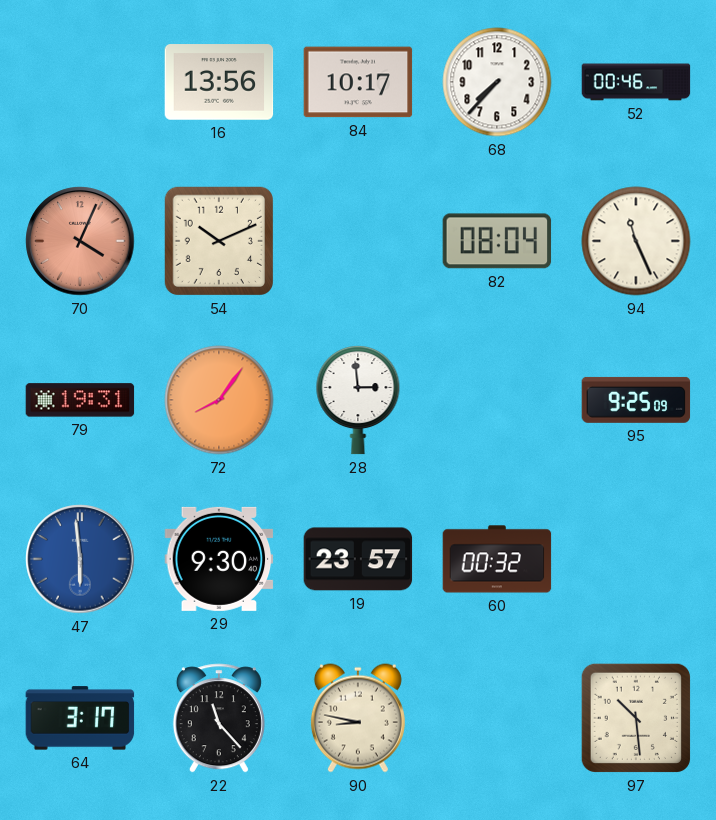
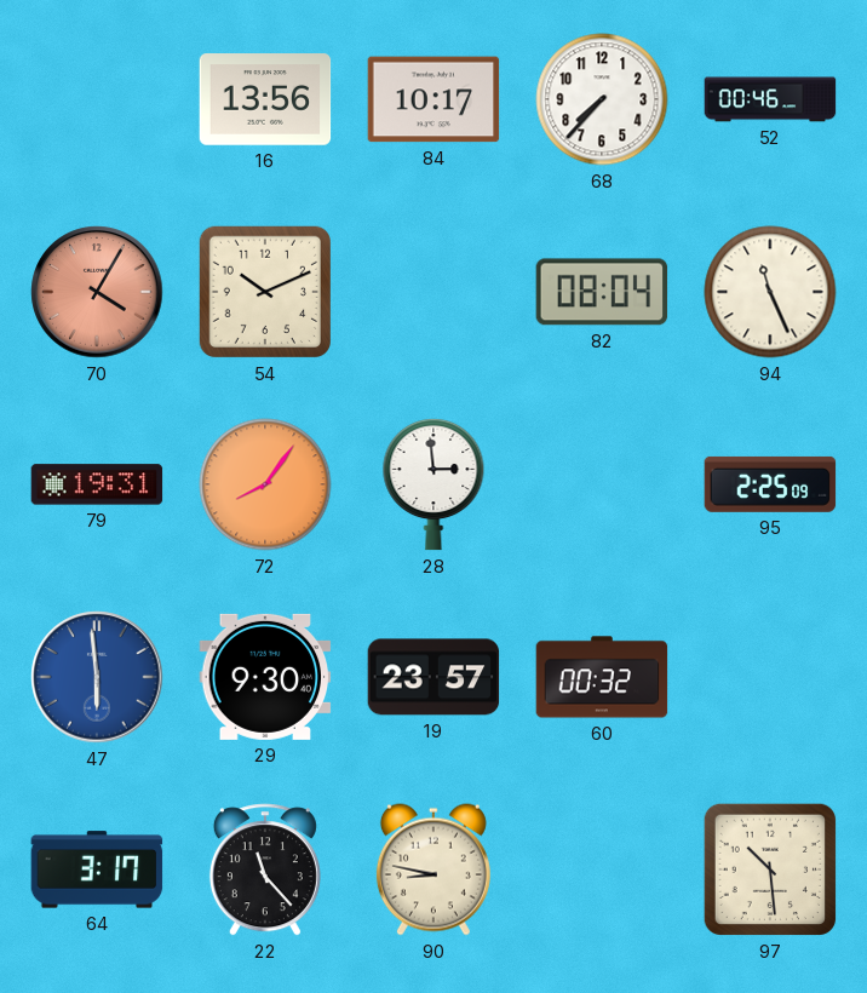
70: 4:04 -> 4:05
95: 9:25 -> 2:25
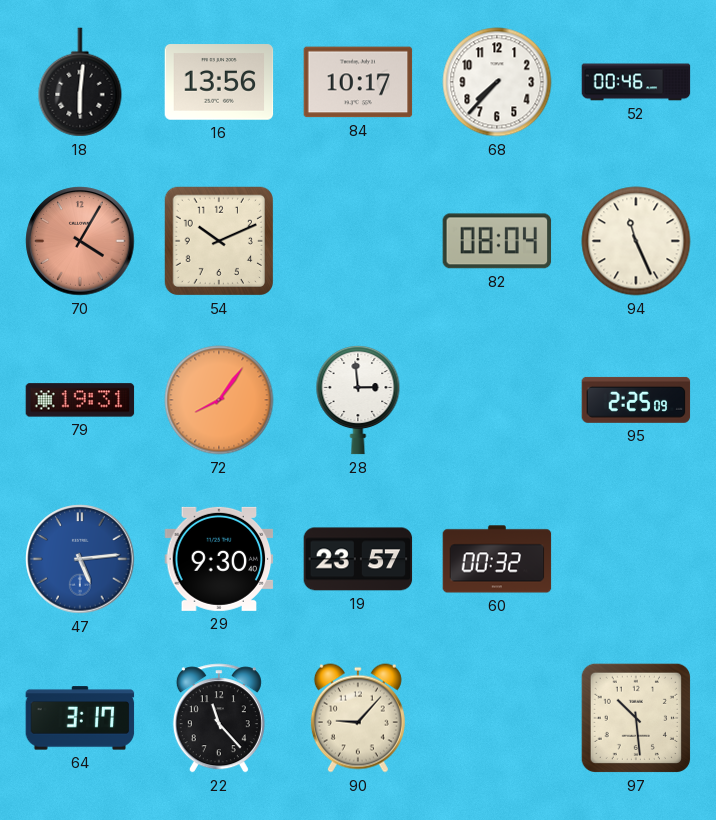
18: none -> 6:01
47: 5:59 -> 5:14
90: 8:47 -> 9:07
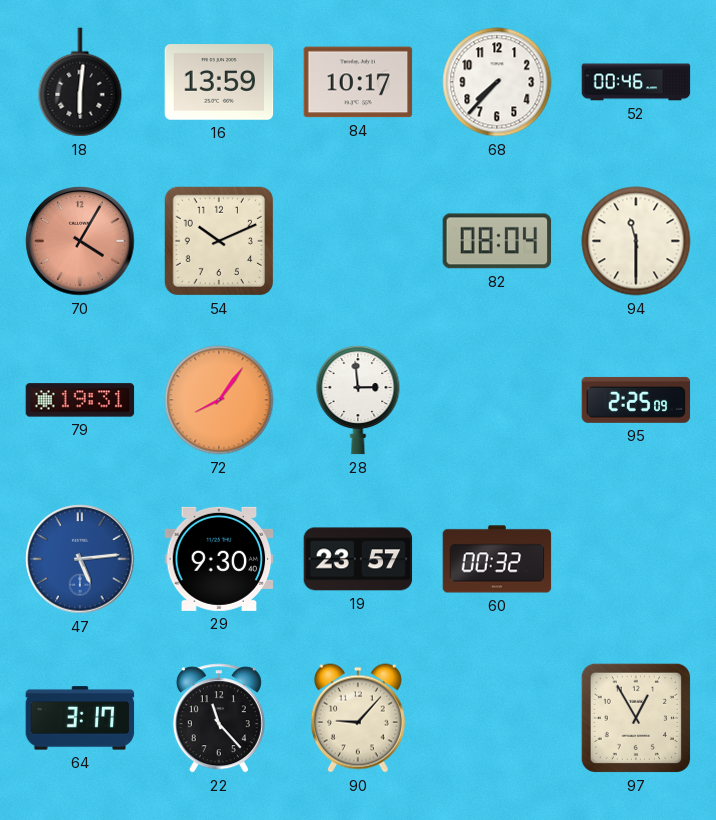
16: 13:56 -> 13:59
94: 11:26 -> 11:30
97: 10:29 -> 12:55
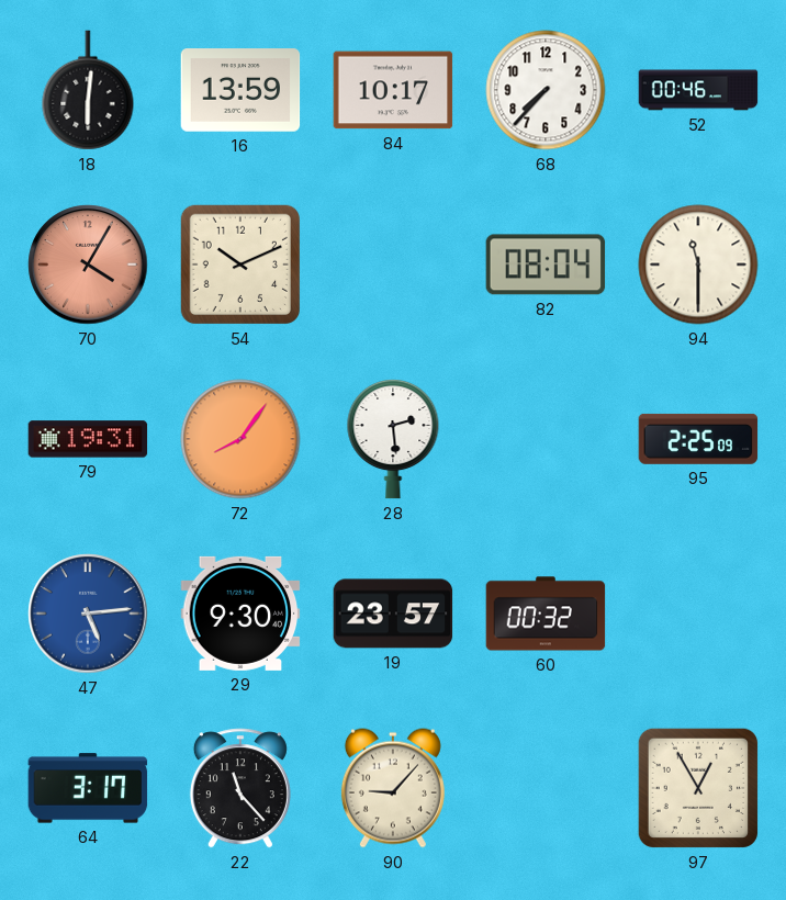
28: 2:59 -> 2:29
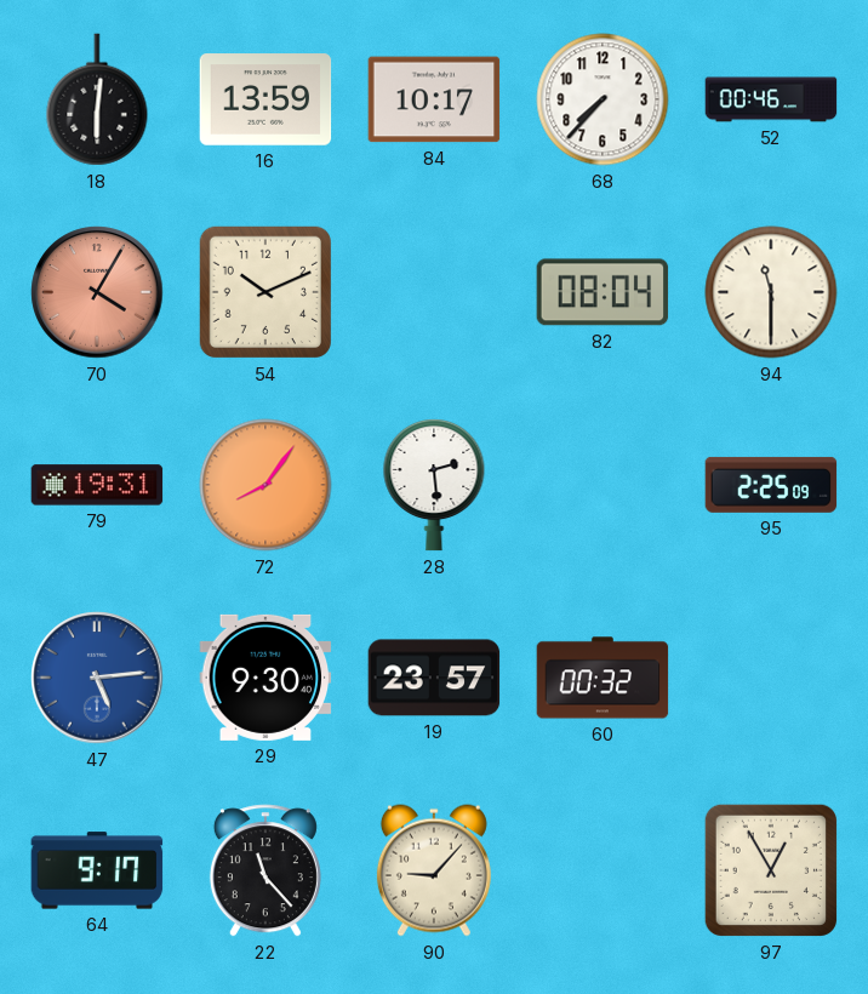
64: 3:17 -> 9:17
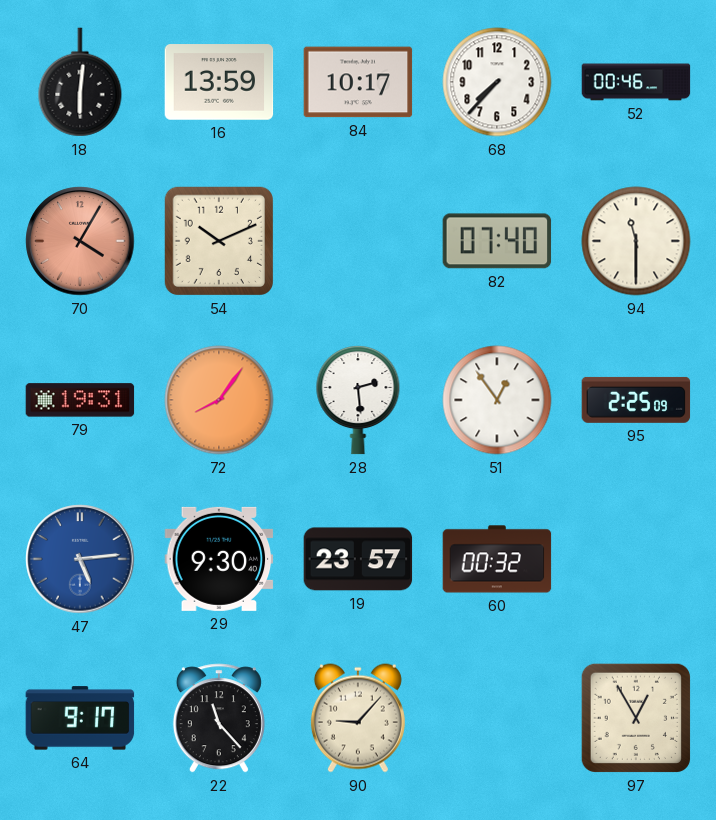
82: 08:04 -> 07:40
51: none -> 12:54
